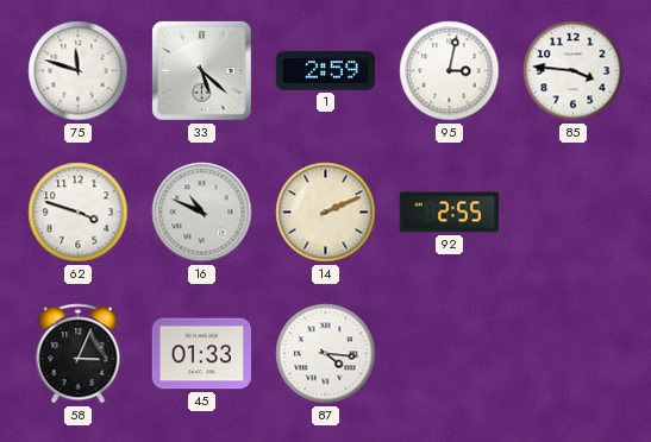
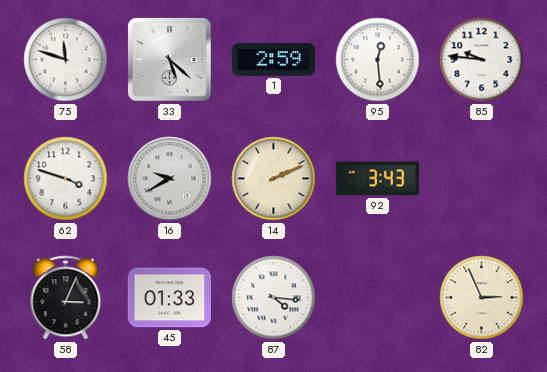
95: 3:02 -> 12:29
85: 3:46 -> 9:46
16: 10:49 -> 9:40
92: 2:55 -> 3:43
82: none -> 2:56
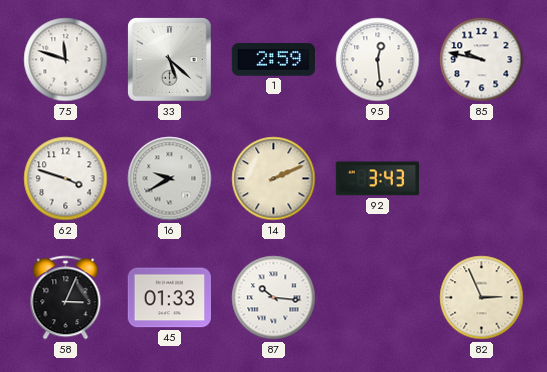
85: 9:46 -> 9:47
87: 4:16 -> 10:16
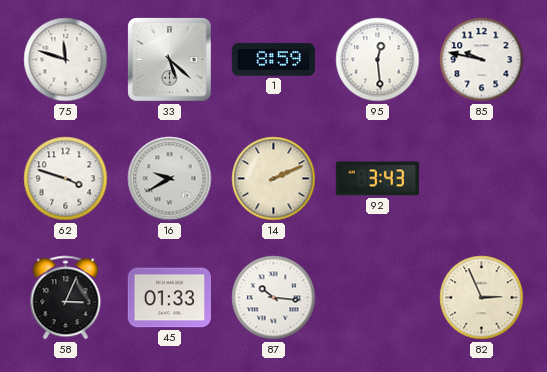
1: 2:59 -> 8:59
